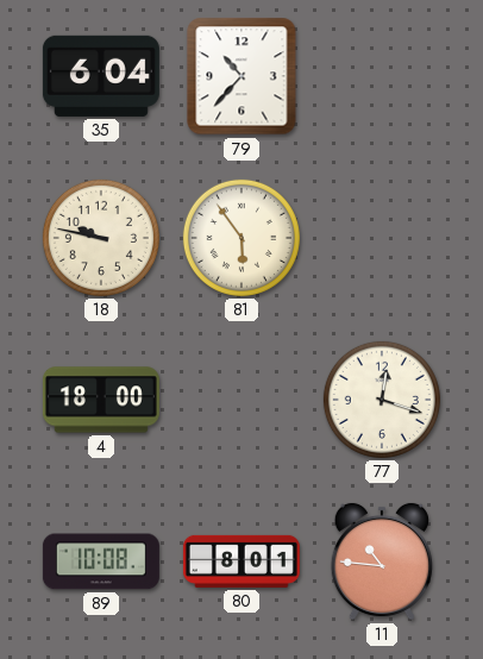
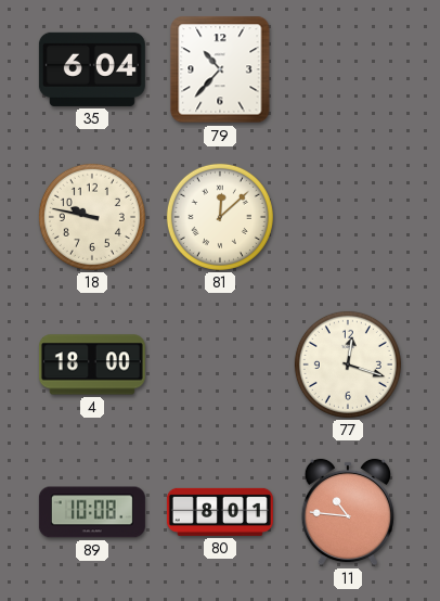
81: 5:54 -> 12:08
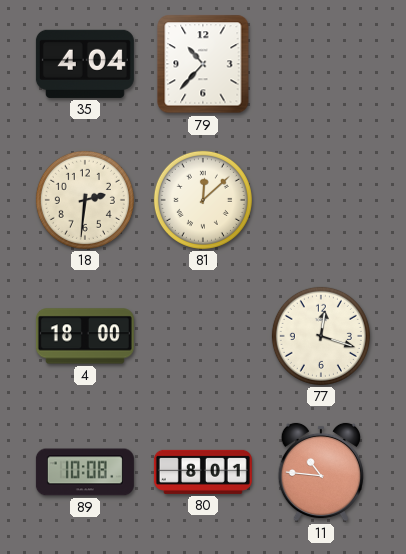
35: 6:04 -> 4:04
18: 9:47 -> 2:31
